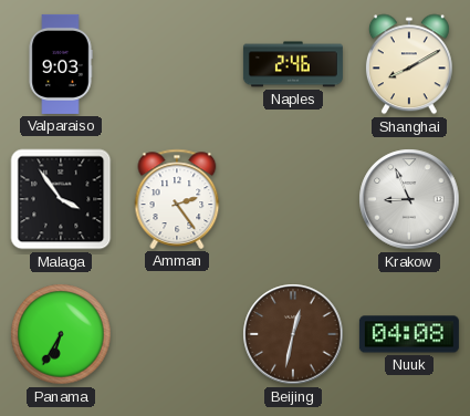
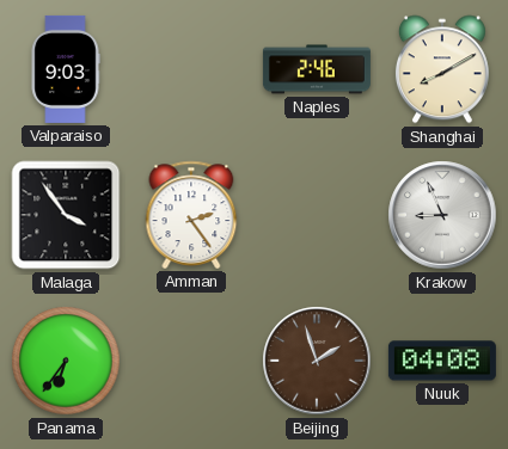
Panama: 6:35 -> 6:36
Beijing: 12:32 -> 1:57
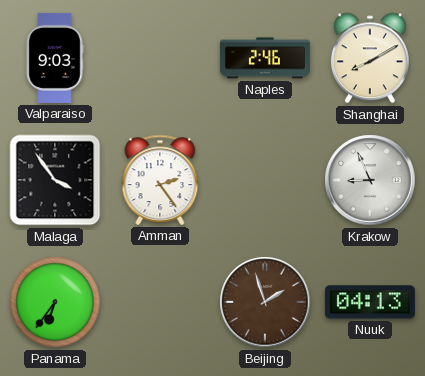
Nuuk: 04:08 -> 04:13
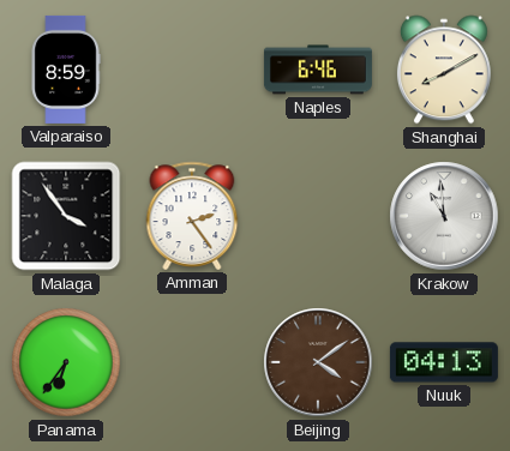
Valparaiso: 9:03 -> 8:59
Naples: 2:46 -> 6:46
Krakow: 8:56 -> 10:59
Beijing: 1:57 -> 4:09
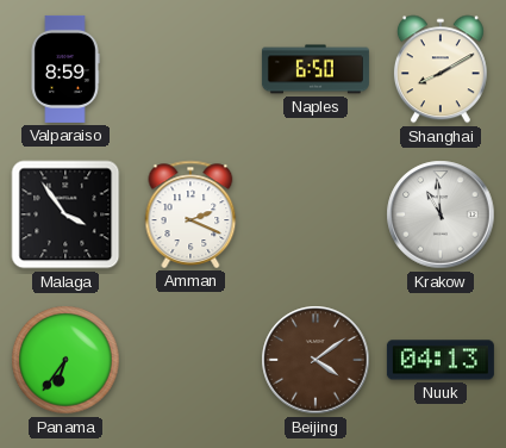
Naples: 6:46 -> 6:50
Amman: 2:24 -> 2:19
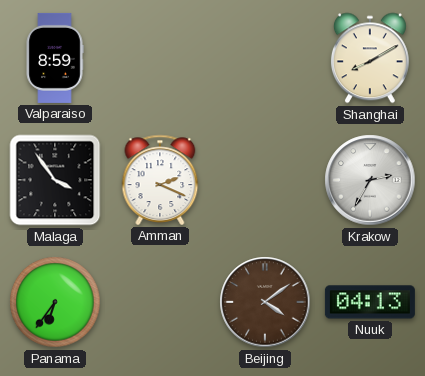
Naples: 6:50 -> none
Krakow: 10:59 -> 2:35
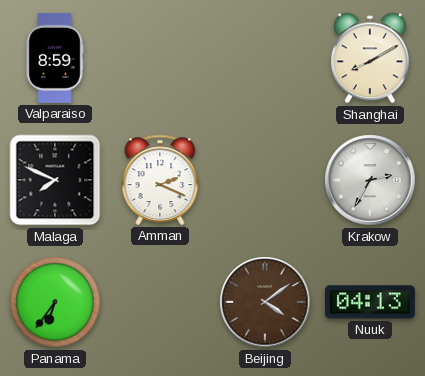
Malaga: 3:54 -> 7:49
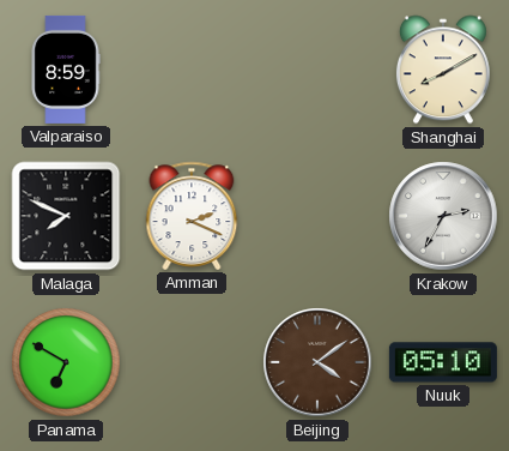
Panama: 6:36 -> 6:50
Nuuk: 04:13 -> 05:10
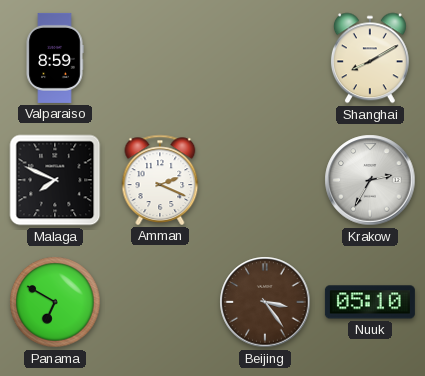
Beijing: 4:09 -> 3:24
